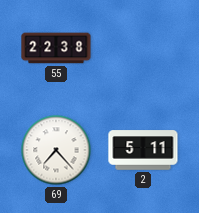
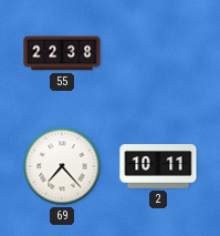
2: 5:11 -> 10:11
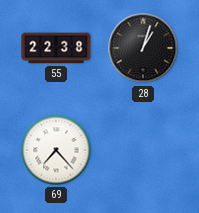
28: none -> 1:03
2: 10:11 -> none
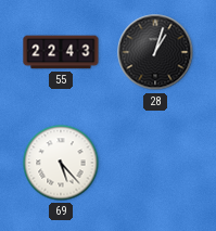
55: 22:38 -> 22:43
69: 7:23 -> 5:23
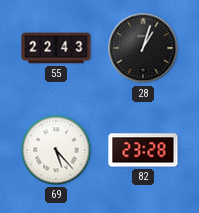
82: none -> 23:28
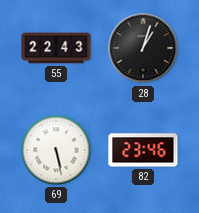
69: 5:23 -> 5:28
82: 23:28 -> 23:46
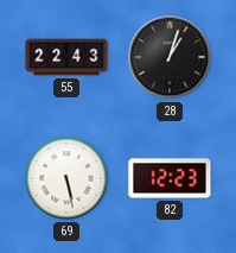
82: 23:46 -> 12:23
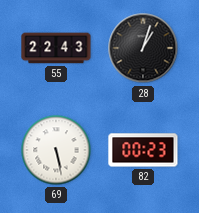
82: 12:23 -> 00:23
